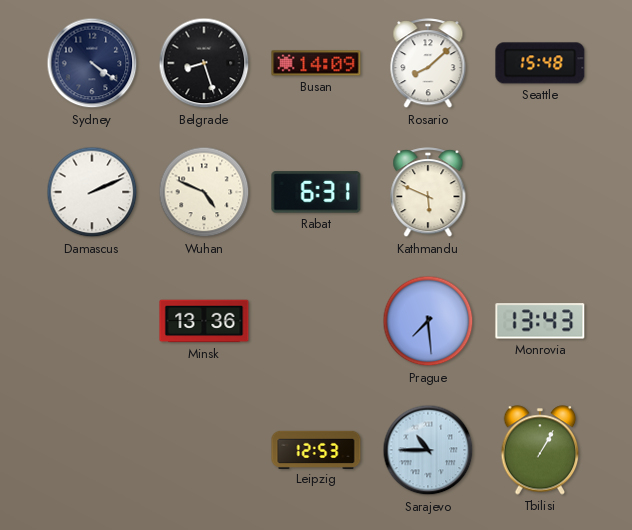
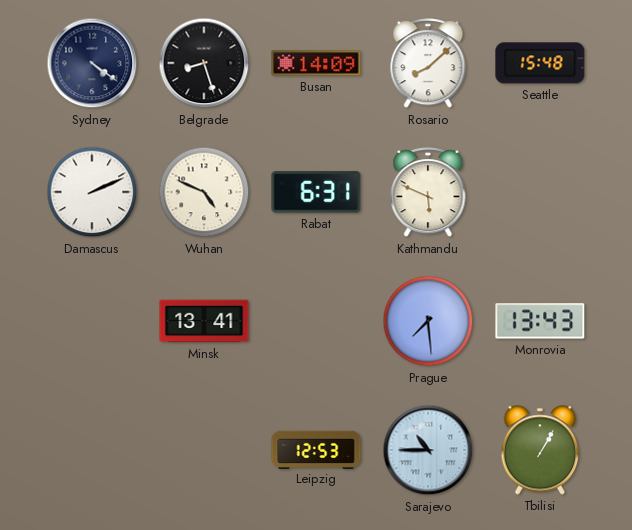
Minsk: 13:36 -> 13:41
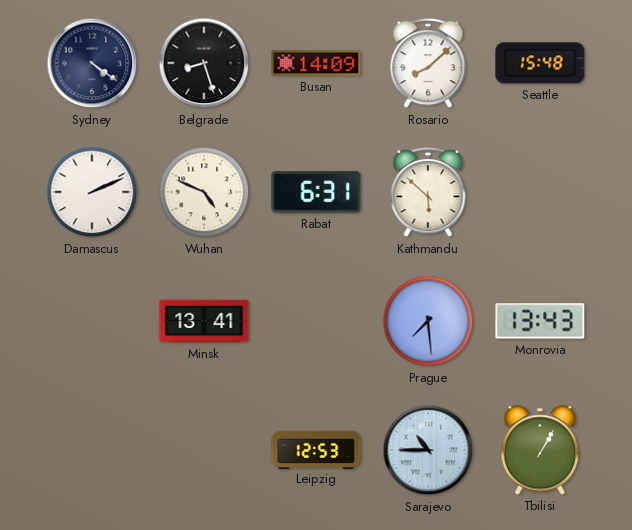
Kathmandu: 5:49 -> 5:52
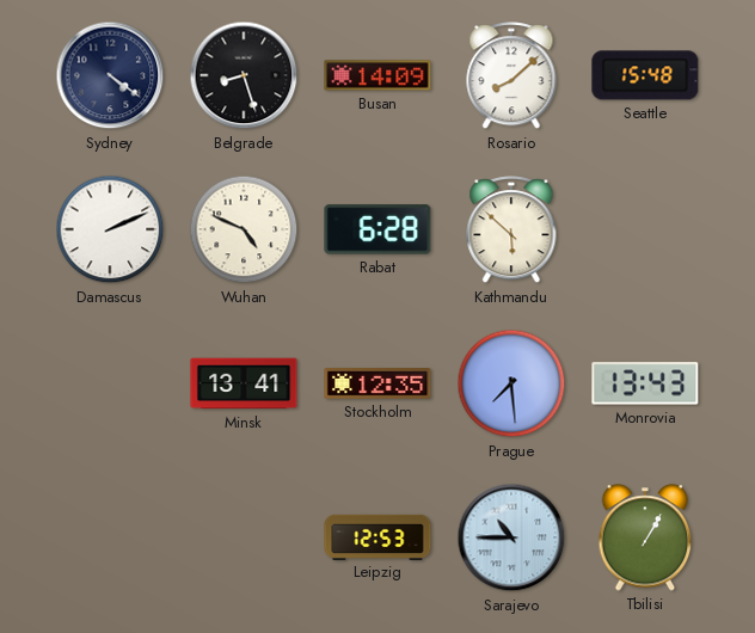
Rabat: 6:31 -> 6:28
Stockholm: none -> 12:35
